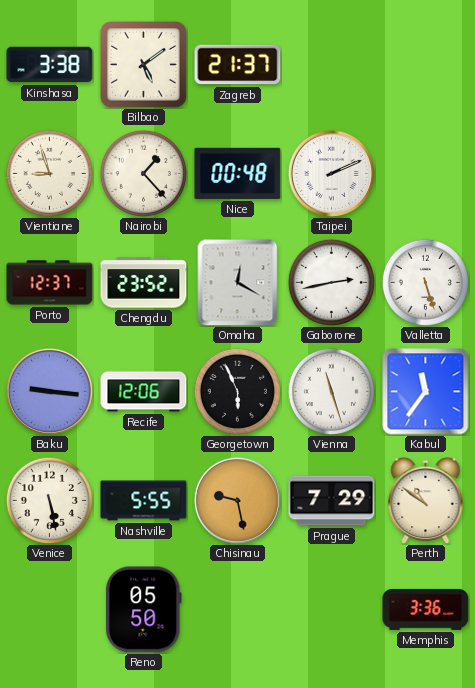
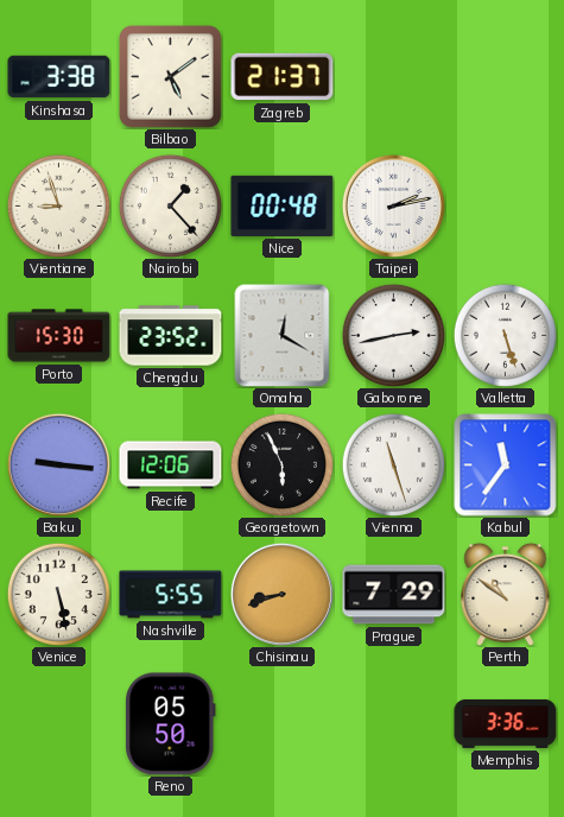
Taipei: 2:11 -> 2:13
Porto: 12:37 -> 15:30
Chisinau: 9:28 -> 8:42
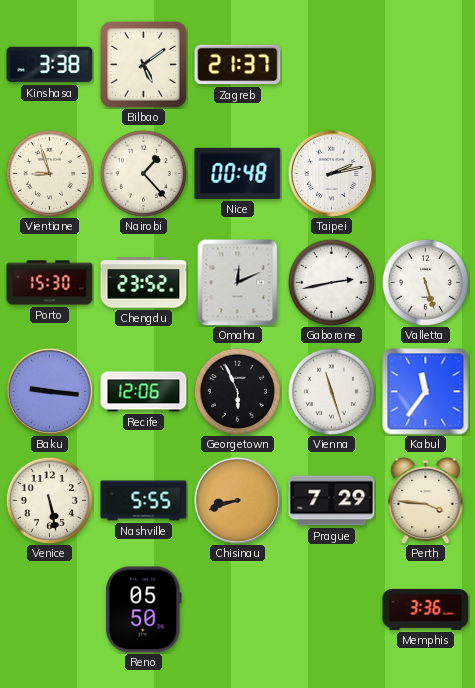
Omaha: 12:20 -> 12:11
Perth: 10:51 -> 3:46
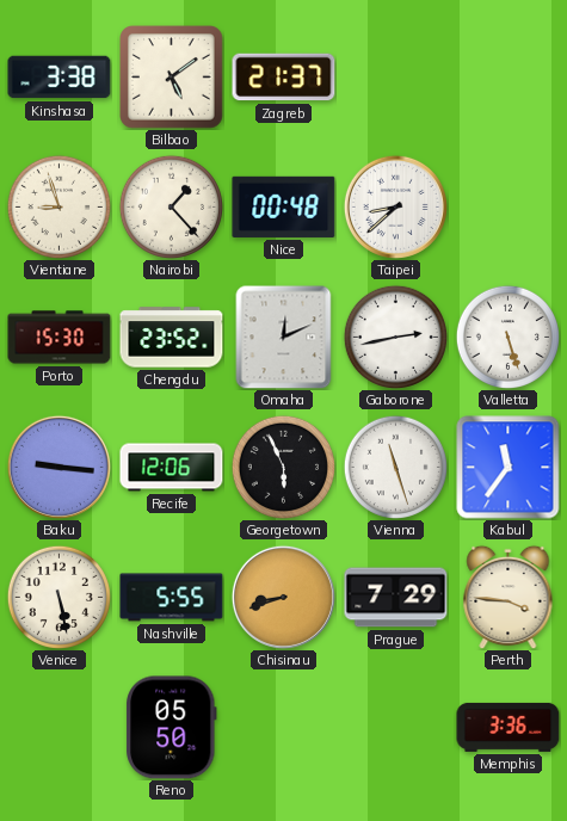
Taipei: 2:13 -> 8:38
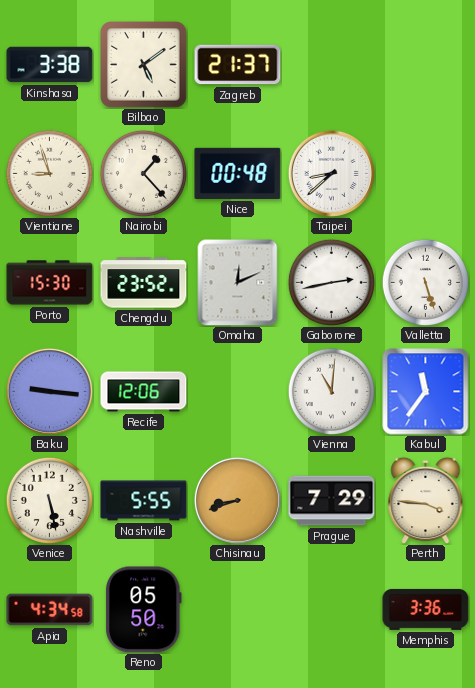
Georgetown: 5:56 -> none
Vienna: 11:27 -> 11:01
Apia: none -> 4:34
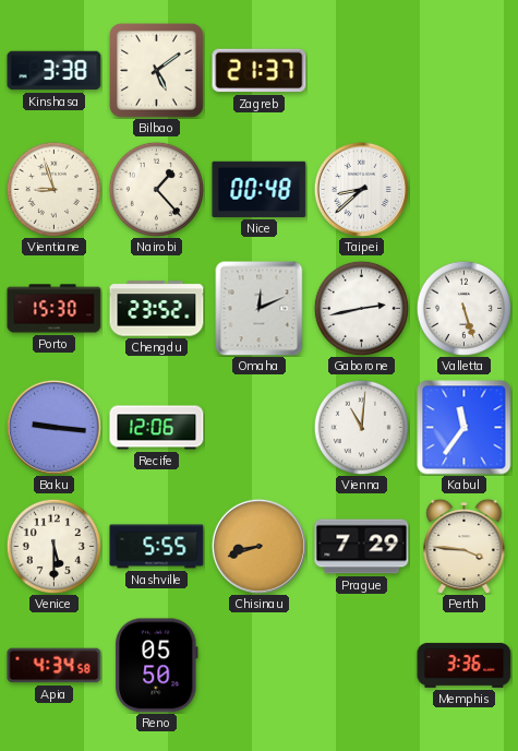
Venice: 5:28 -> 5:30
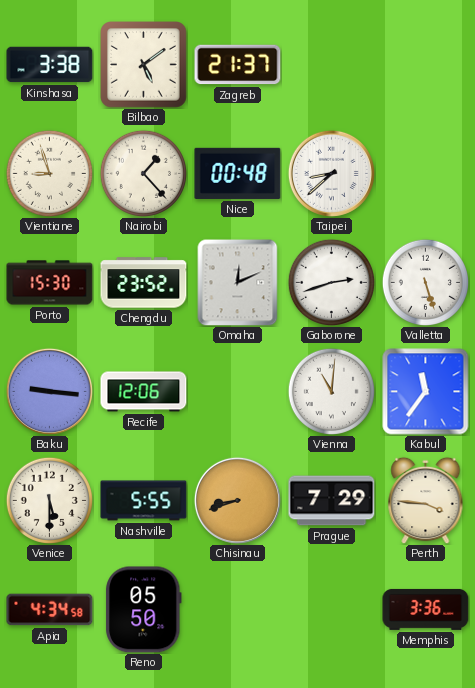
Gaborone: 2:43 -> 2:42
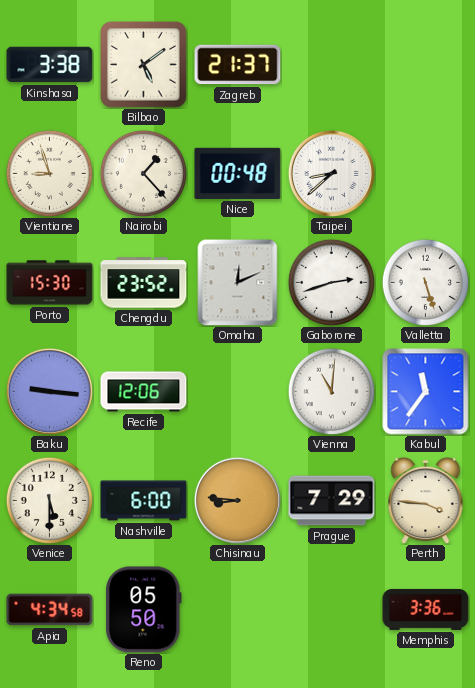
Nashville: 5:55 -> 6:00
Chisinau: 8:42 -> 8:46
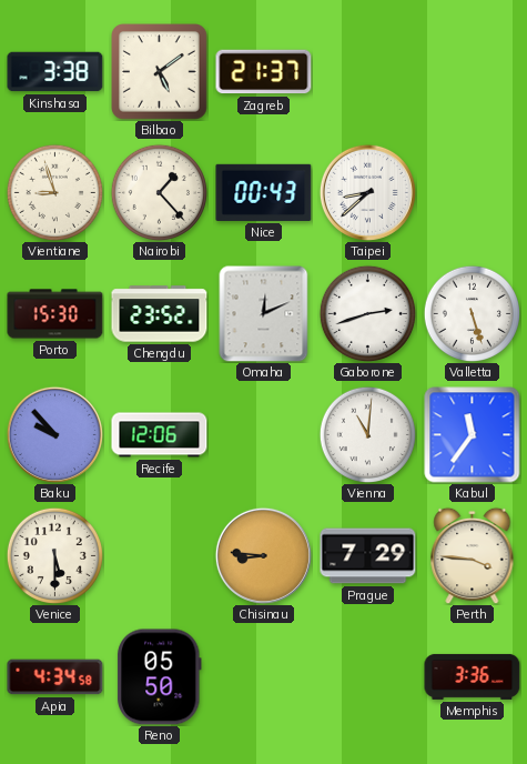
Nice: 00:48 -> 00:43
Baku: 9:16 -> 9:53
Nashville: 6:00 -> none
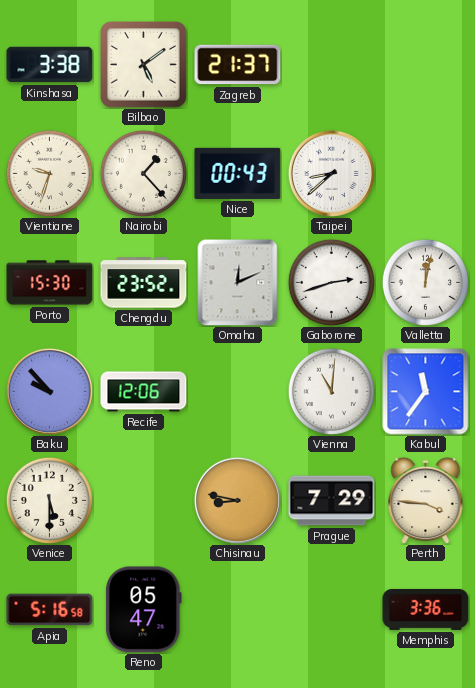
Vientiane: 8:57 -> 9:33
Valletta: 5:27 -> 12:02
Chisinau: 8:46 -> 8:47
Apia: 4:34 -> 5:16
Reno: 05:50 -> 05:47
